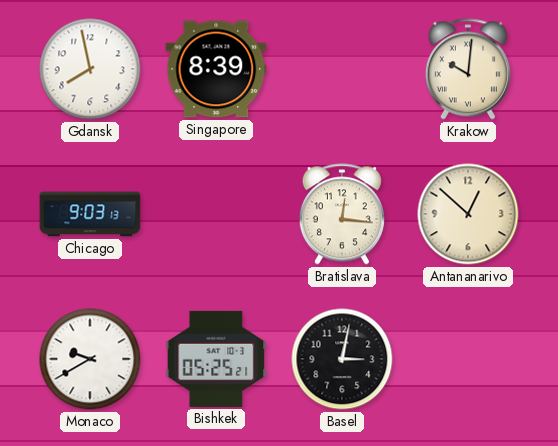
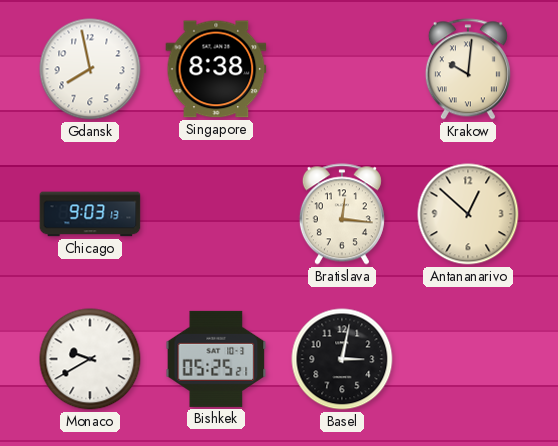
Singapore: 8:39 -> 8:38
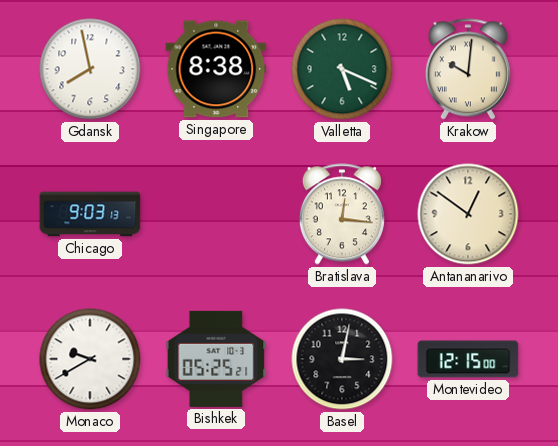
Valletta: none -> 5:19
Antananarivo: 12:52 -> 12:51
Montevideo: none -> 12:15
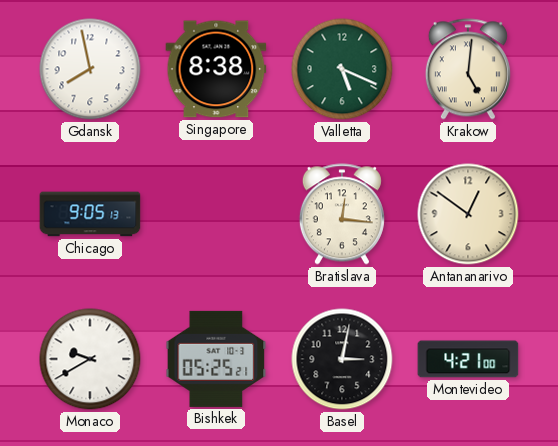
Krakow: 10:01 -> 5:01
Chicago: 9:03 -> 9:05
Montevideo: 12:15 -> 4:21
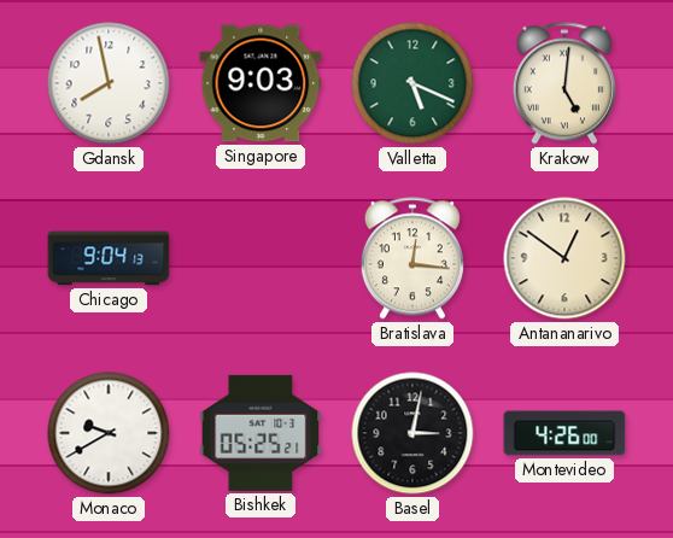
Singapore: 8:38 -> 9:03
Chicago: 9:05 -> 9:04
Montevideo: 4:21 -> 4:26
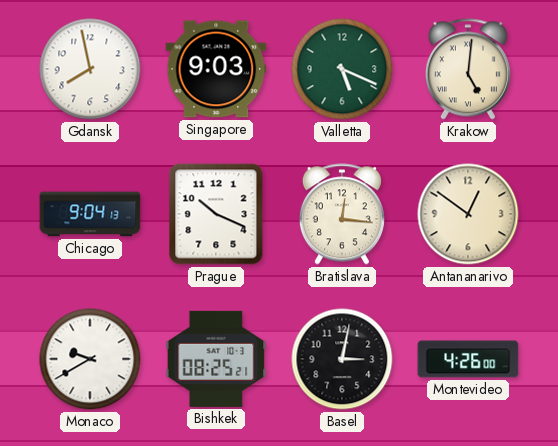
Prague: none -> 10:19
Bishkek: 05:25 -> 08:25
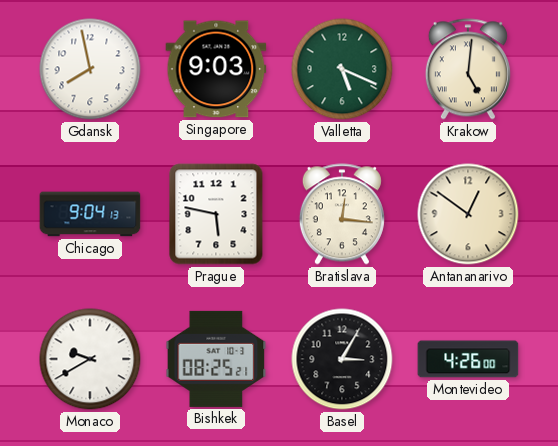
Prague: 10:19 -> 5:47
Basel: 3:02 -> 3:05
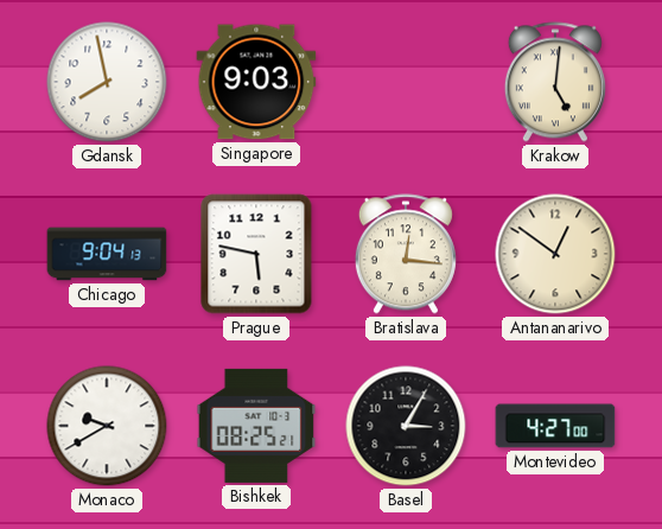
Valletta: 5:19 -> none
Montevideo: 4:26 -> 4:27
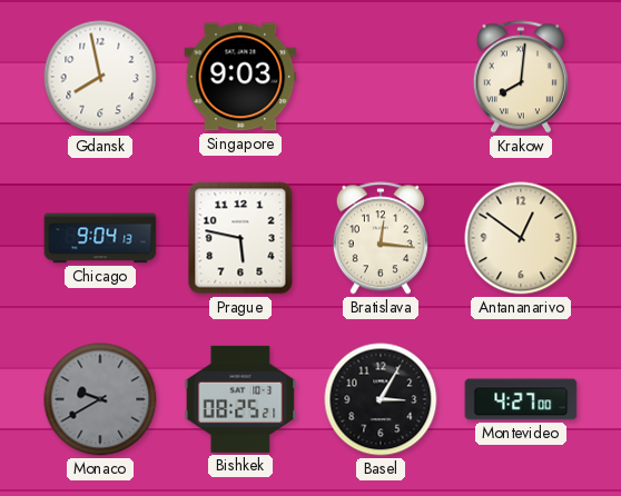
Krakow: 5:01 -> 8:01
Monaco dial: white -> grey
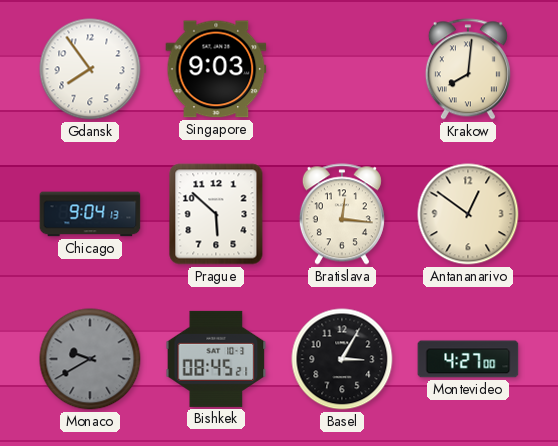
Gdansk: 7:58 -> 7:54
Prague: 5:47 -> 5:52
Bishkek: 08:25 -> 08:45
